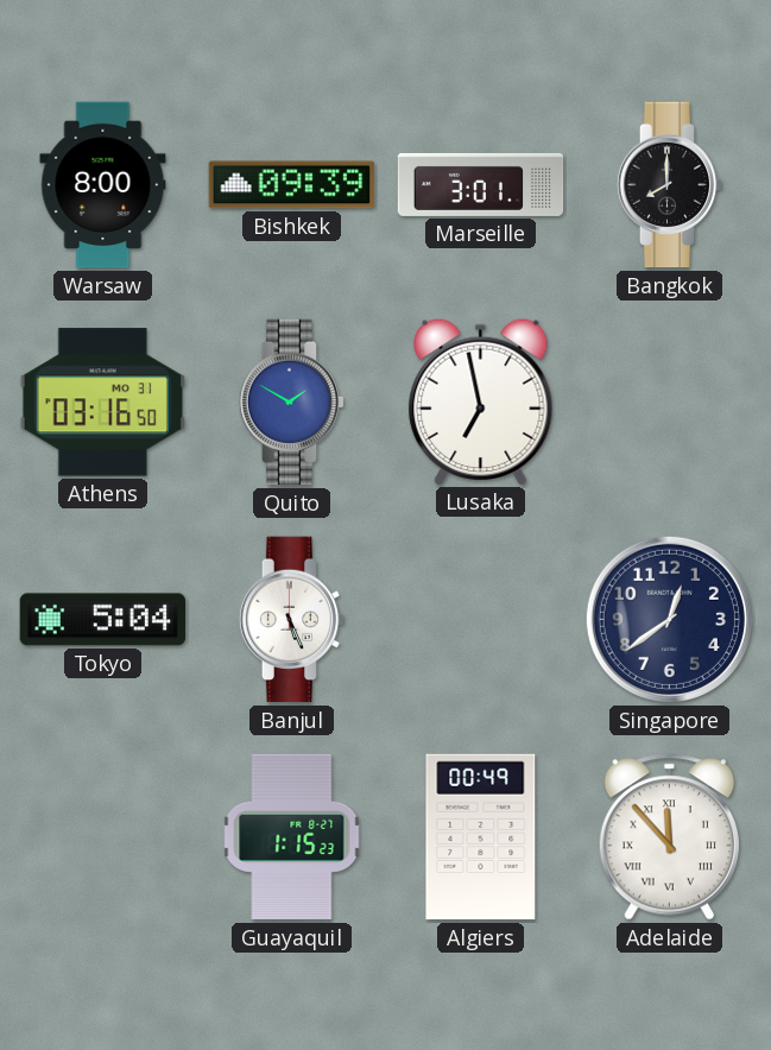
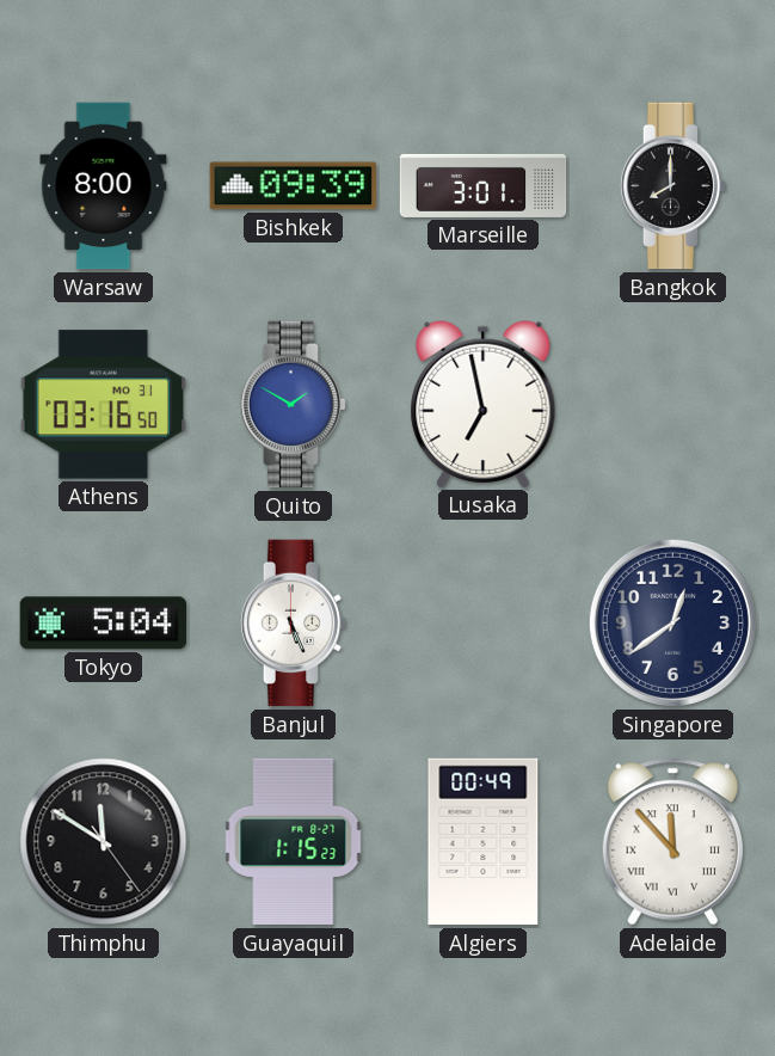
Thimphu: none -> 11:50
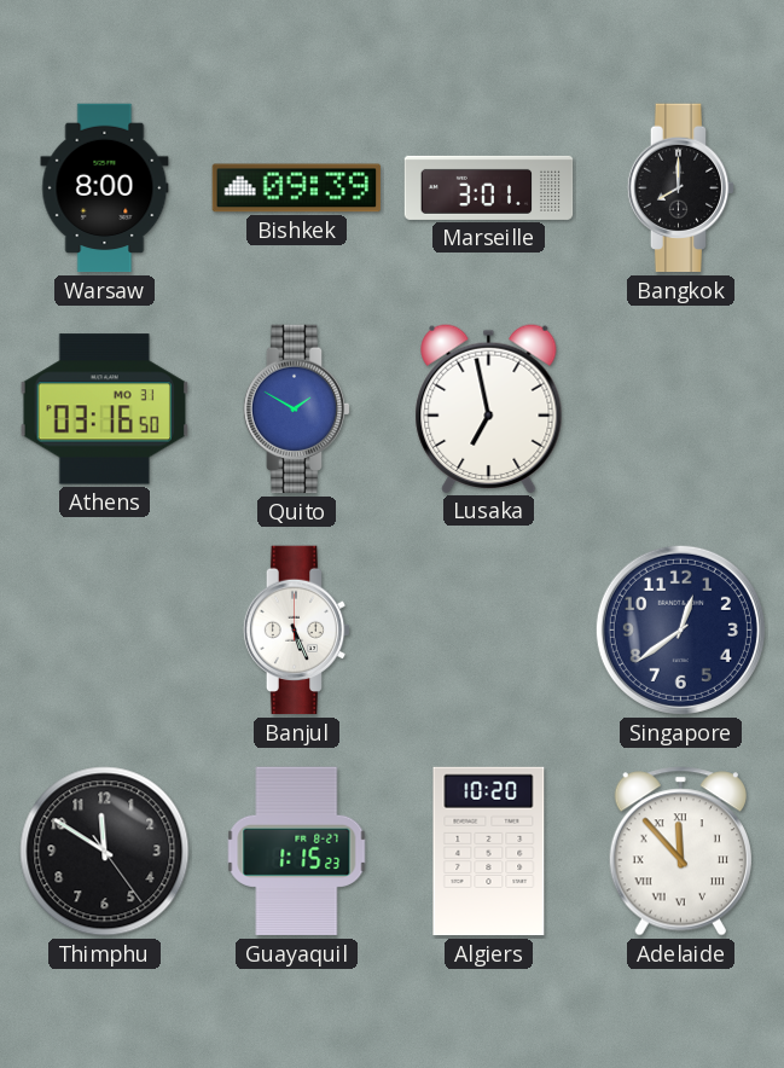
Tokyo: 5:04 -> none
Algiers: 00:49 -> 10:20
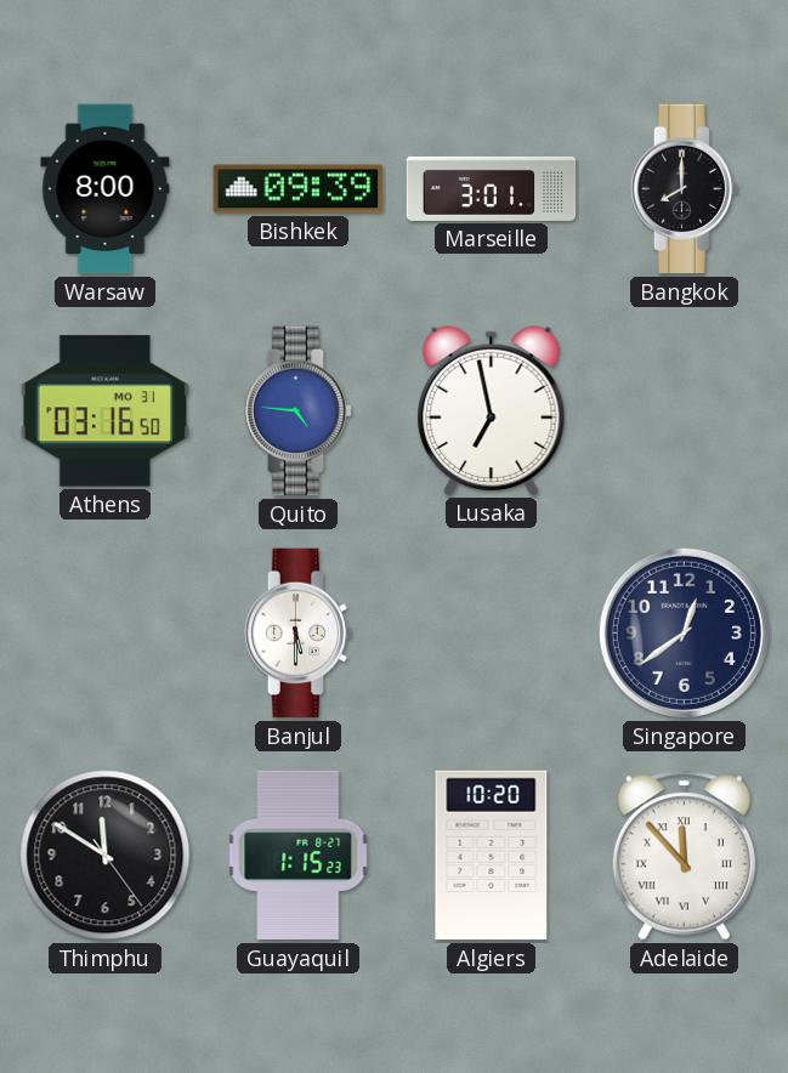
Quito: 1:50 -> 4:46
Banjul: 5:26 -> 5:30
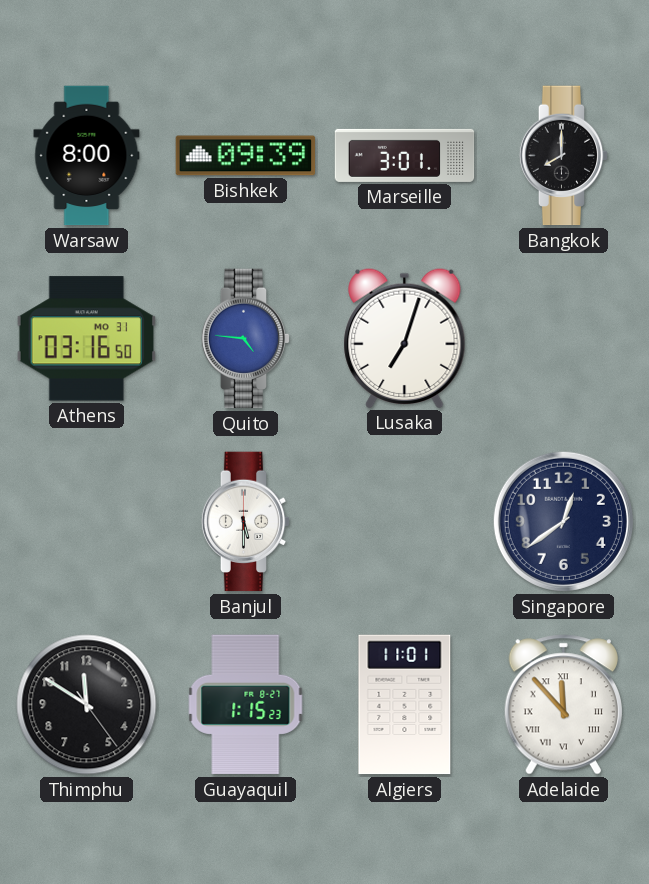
Lusaka: 6:58 -> 7:03
Algiers: 10:20 -> 11:01
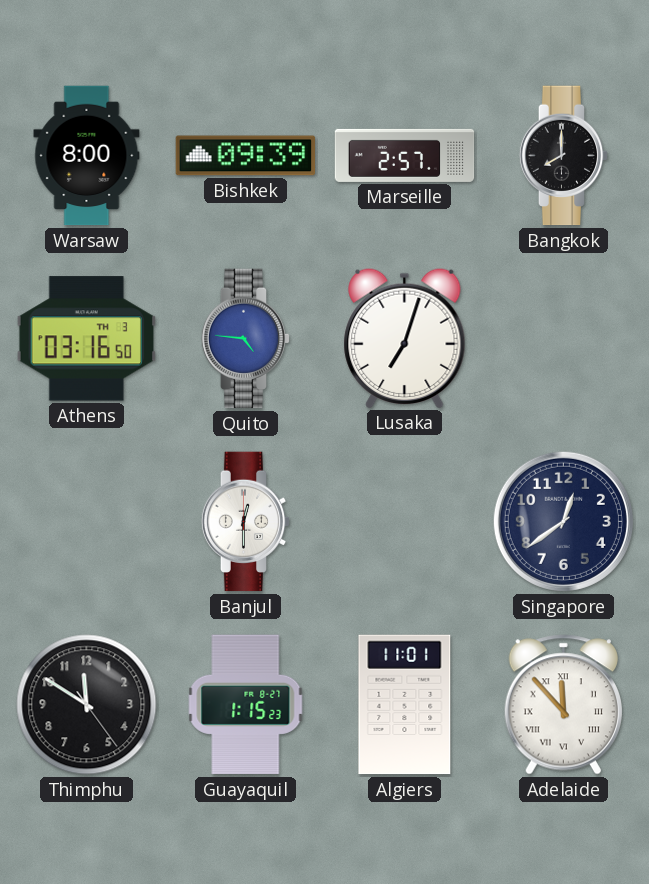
Marseille: 3:01 -> 2:57
Athens date: MO 31 -> TH 3
Banjul: 5:30 -> 12:30
